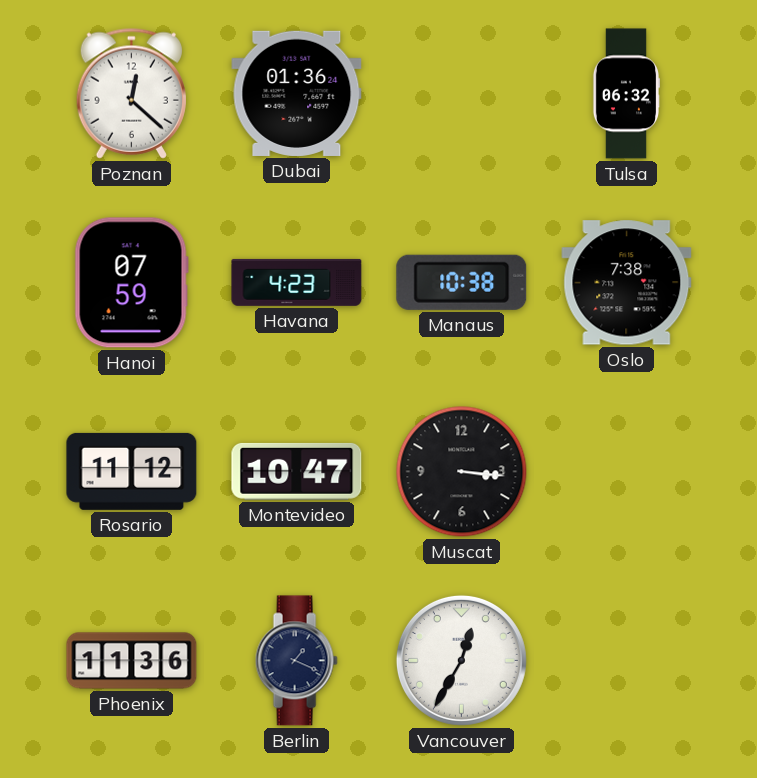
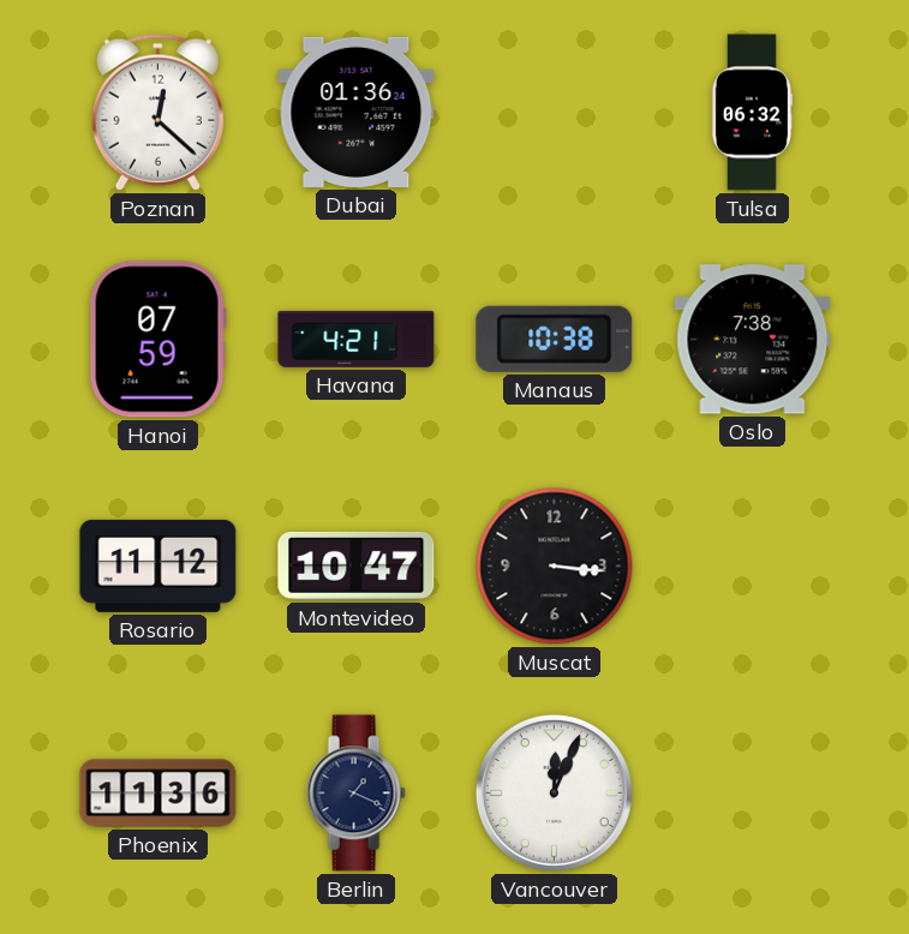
Havana: 4:23 -> 4:21
Vancouver: 12:35 -> 12:04
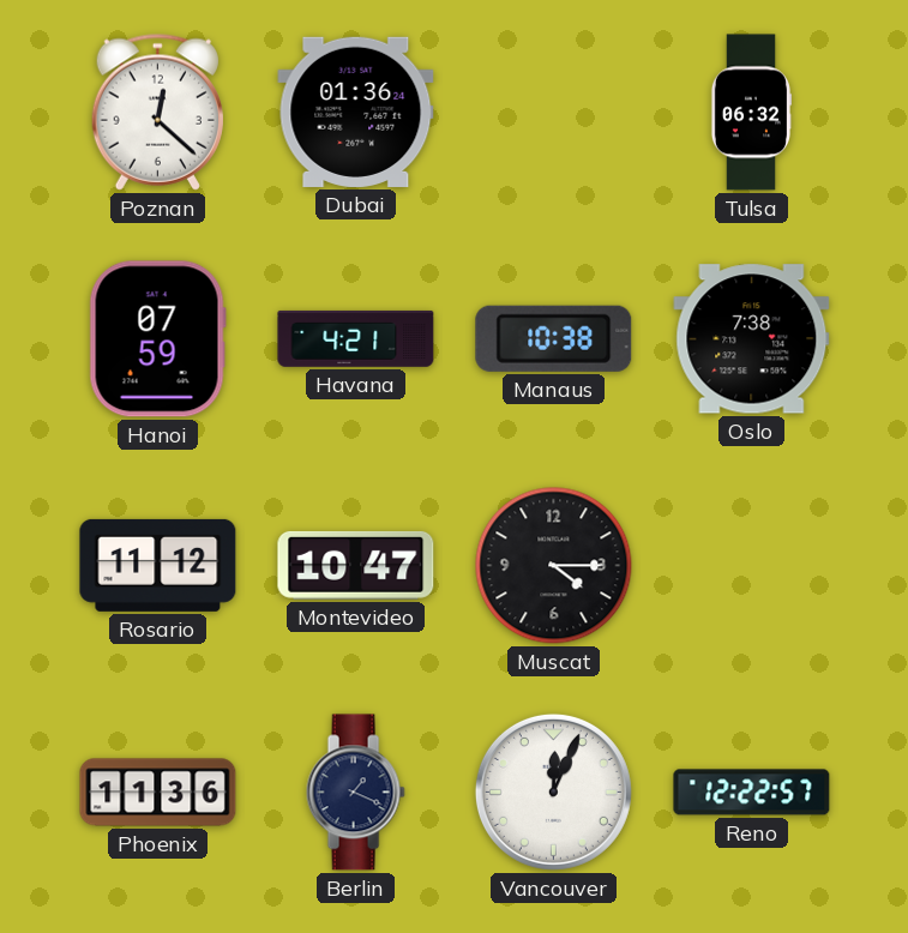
Muscat: 3:16 -> 4:15
Reno: none -> 12:22
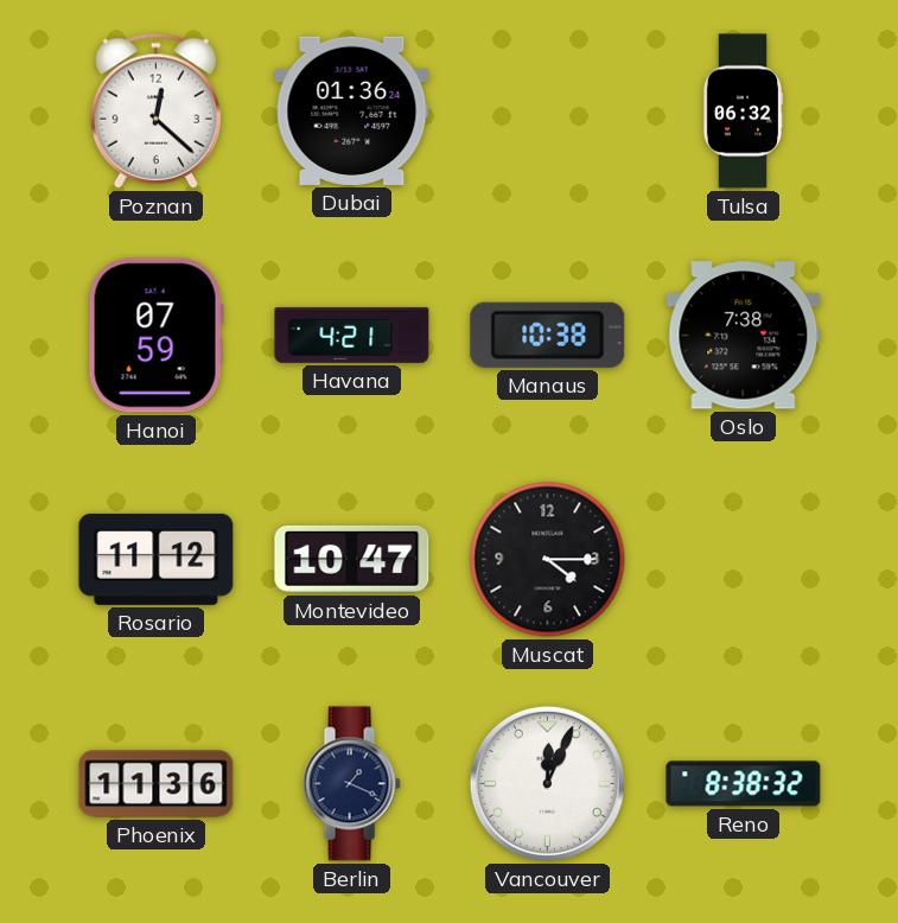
Reno: 12:22 -> 8:38
